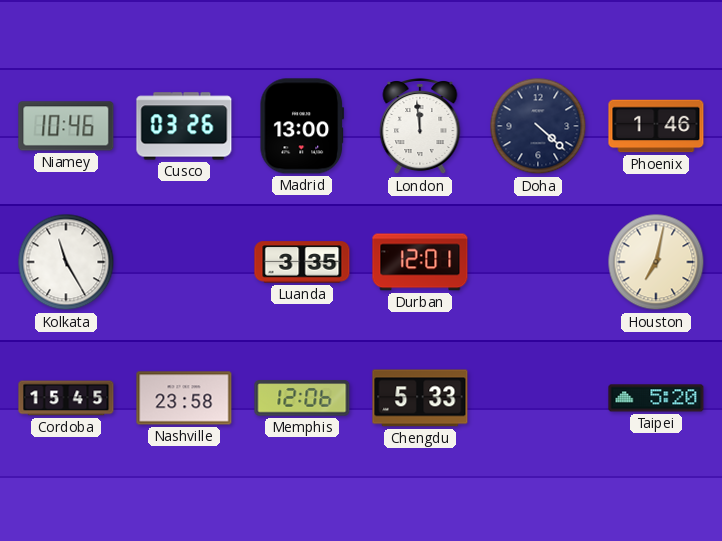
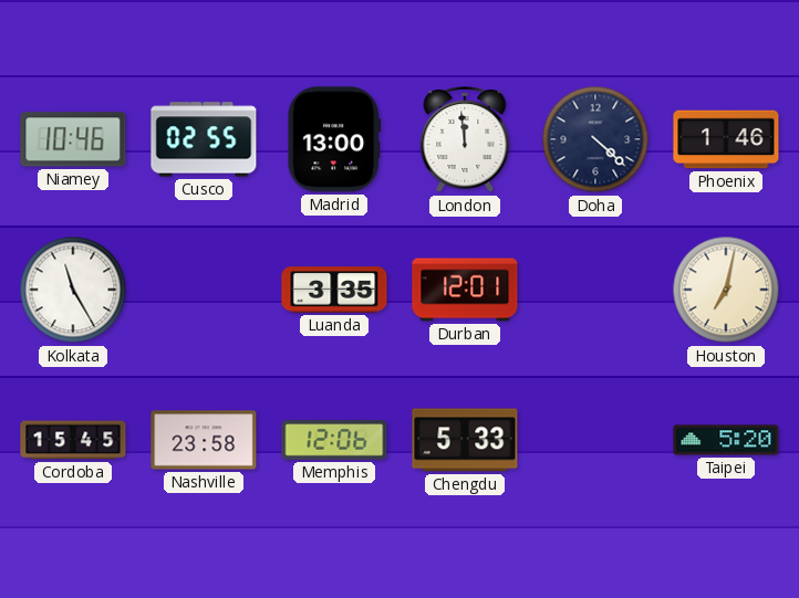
Cusco: 03:26 -> 02:55
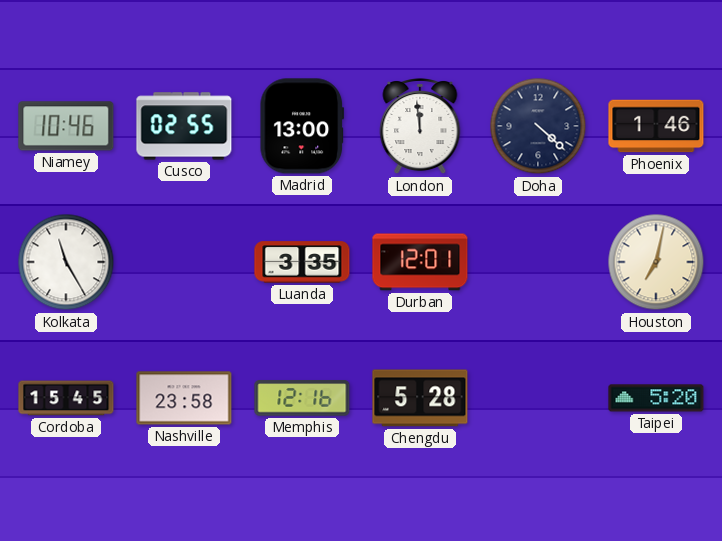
Memphis: 12:06 -> 12:16
Chengdu: 5:33 -> 5:28
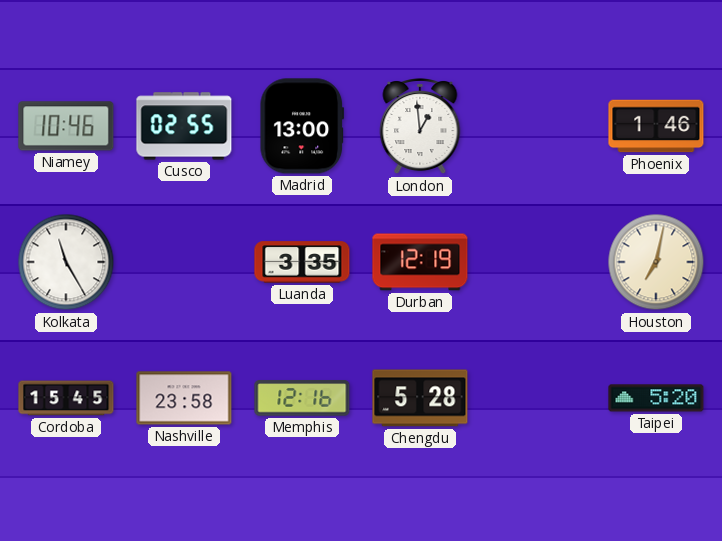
London: 11:59 -> 12:59
Doha: 4:22 -> none
Durban: 12:01 -> 12:19
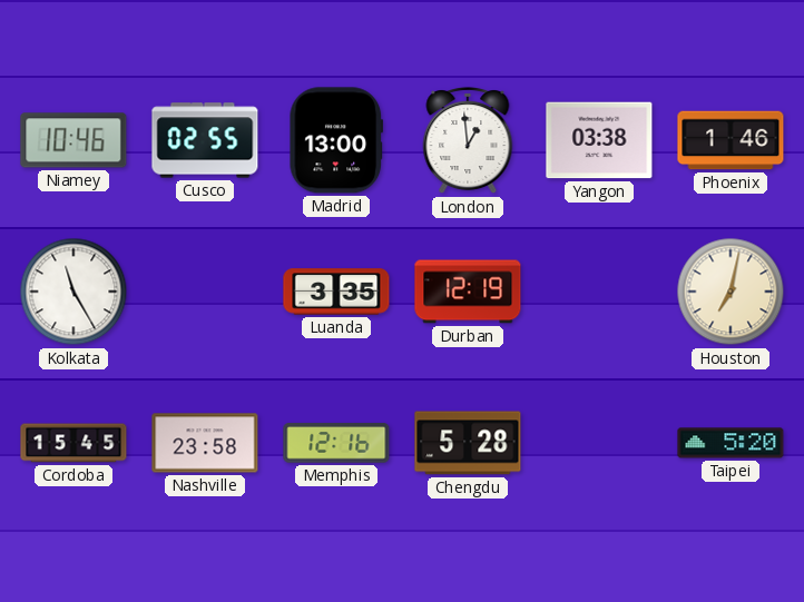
Yangon: none -> 03:38
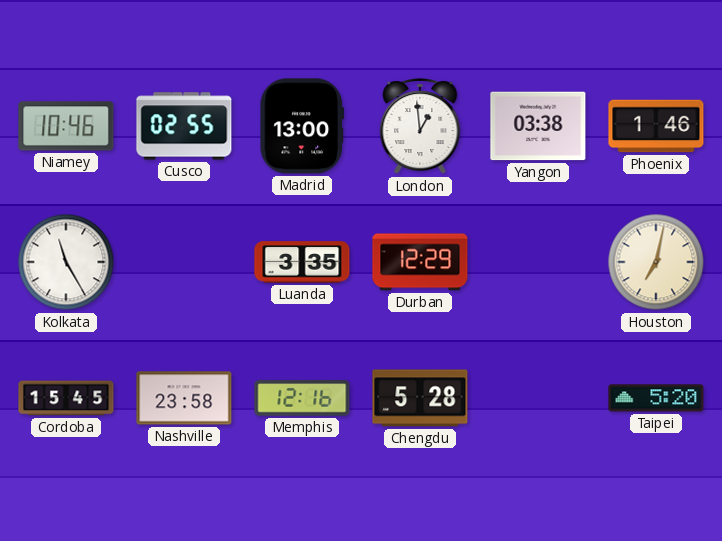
Durban: 12:19 -> 12:29
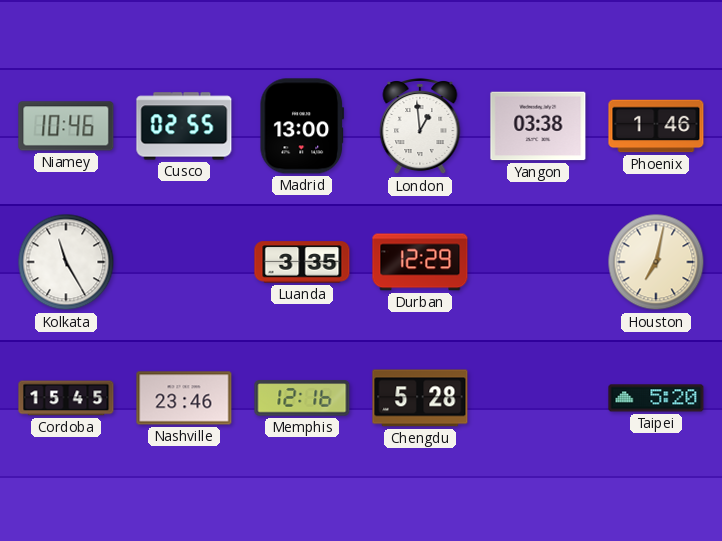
Nashville: 23:58 -> 23:46
